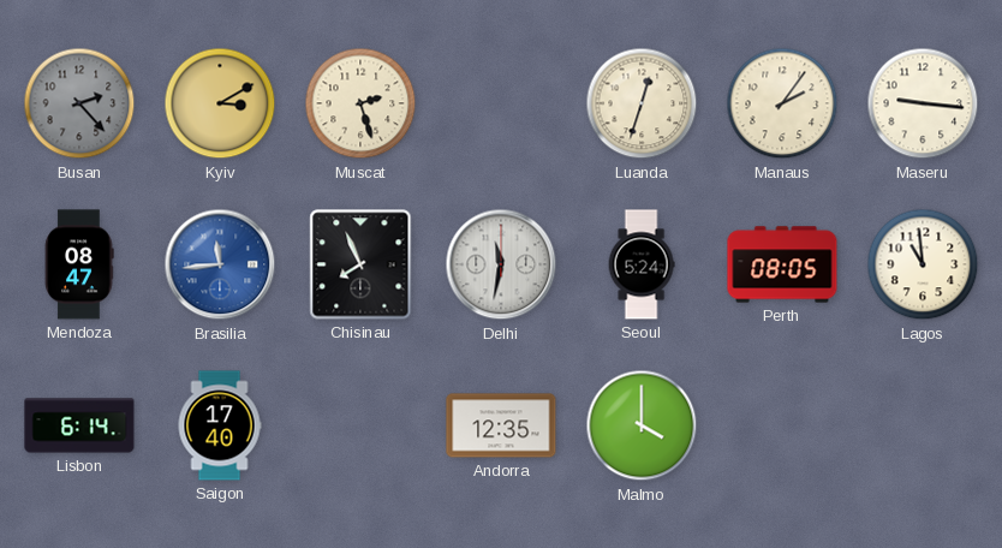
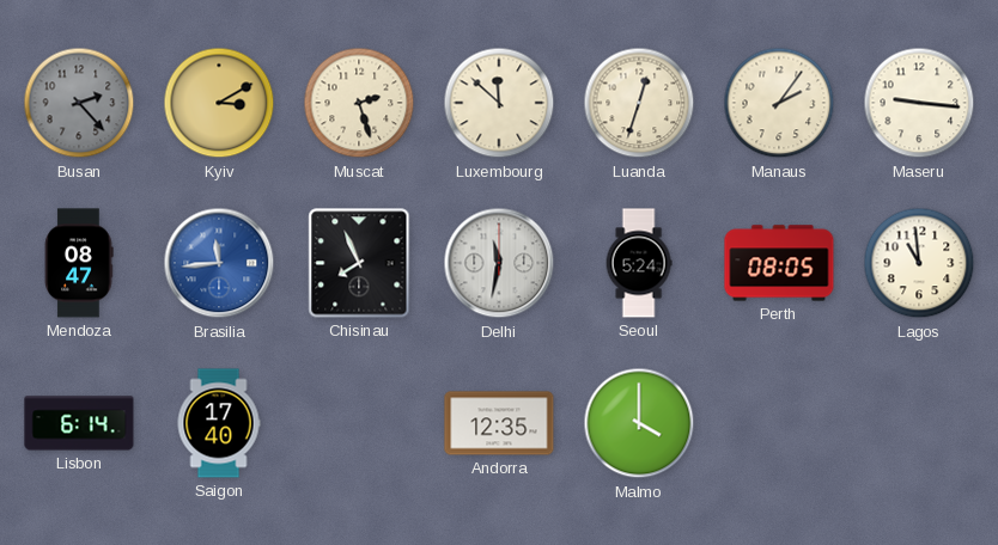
Luxembourg: none -> 11:52
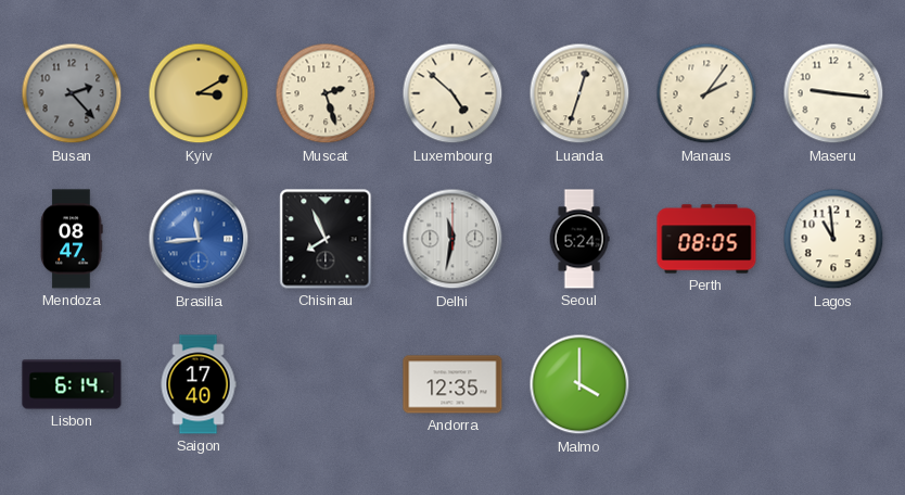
Luxembourg: 11:52 -> 4:52
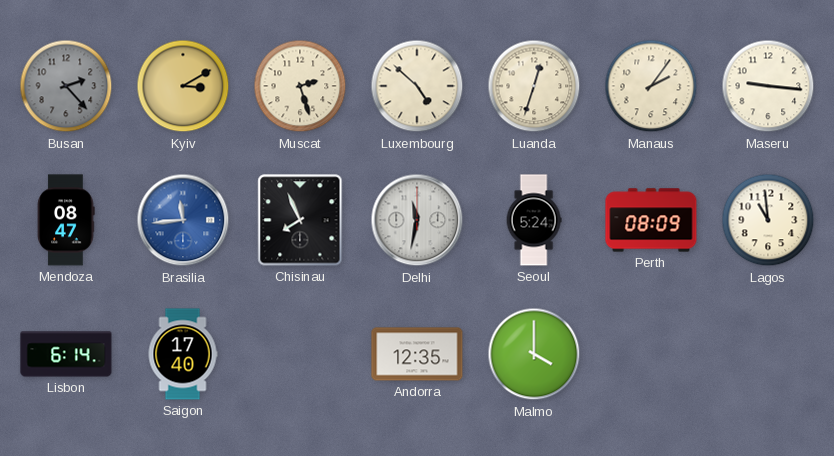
Perth: 08:05 -> 08:09
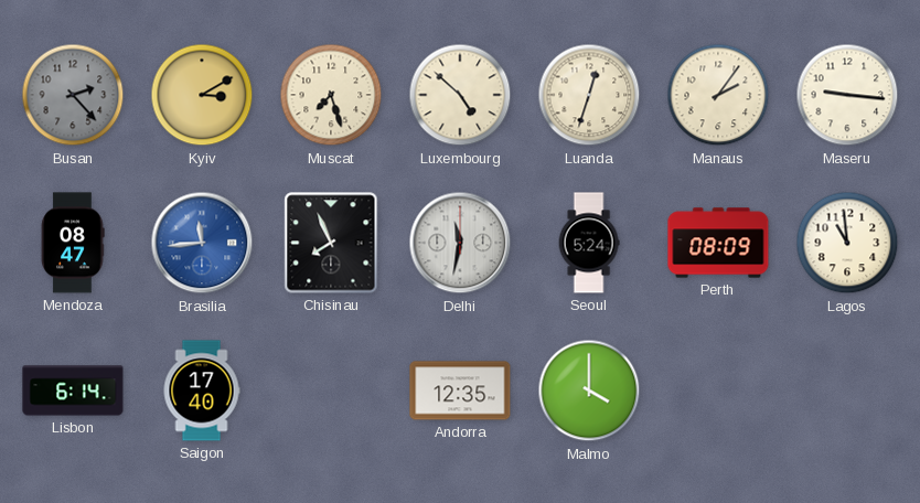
Muscat: 2:27 -> 7:27
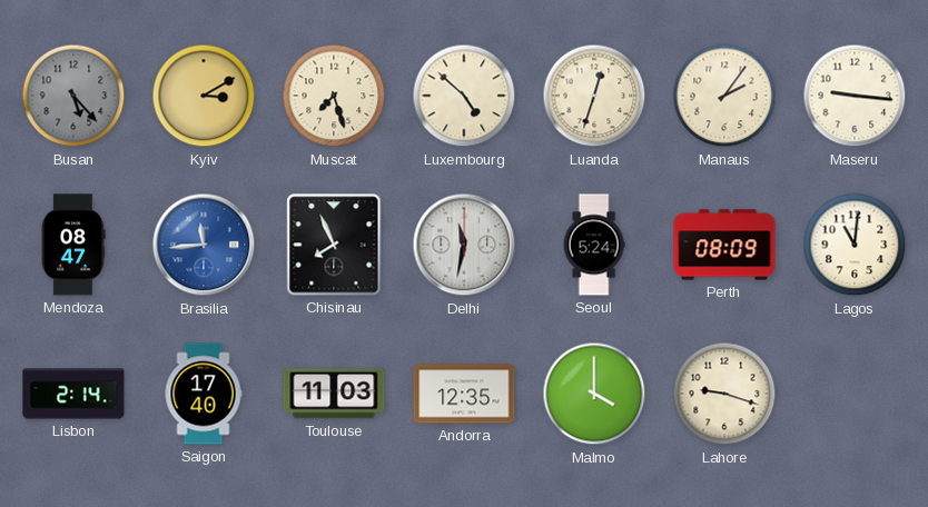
Busan: 2:23 -> 5:23
Lagos: 10:59 -> 11:01
Lisbon: 6:14 -> 2:14
Toulouse: none -> 11:03
Lahore: none -> 9:18
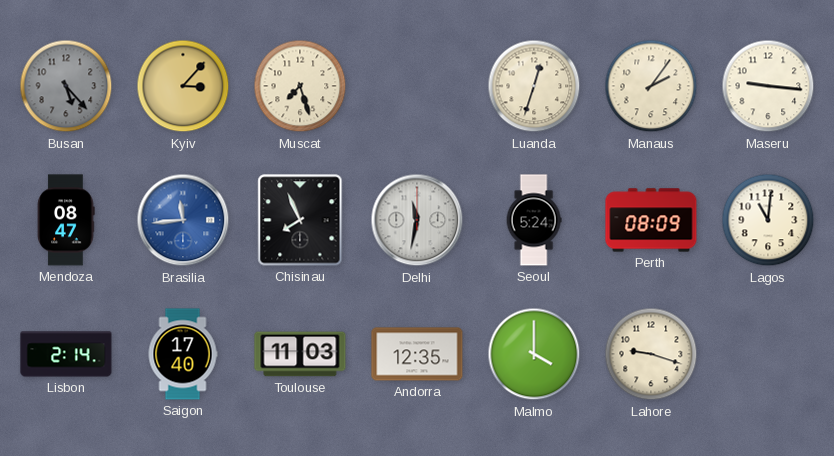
Kyiv: 3:10 -> 3:07
Luxembourg: 4:52 -> none
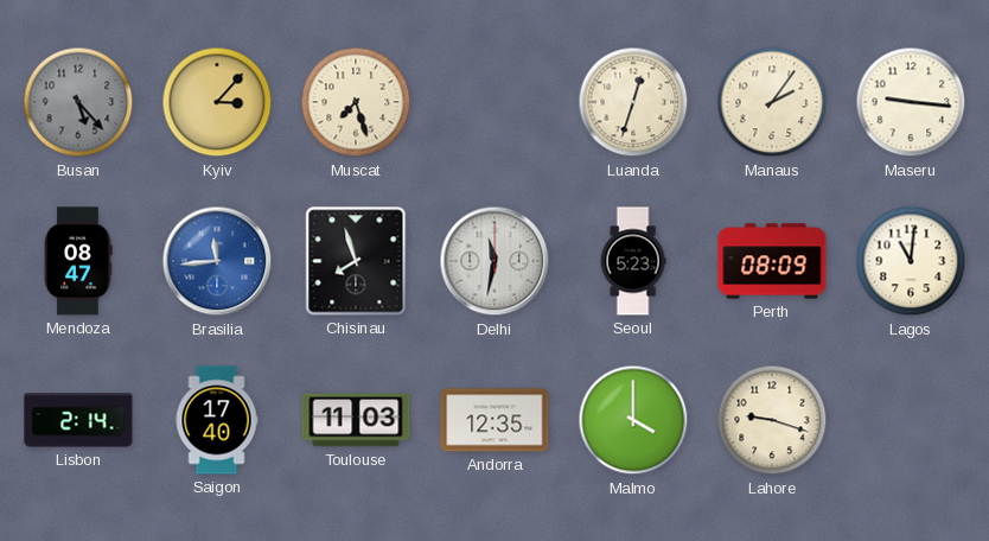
Chisinau: 7:56 -> 7:57
Seoul: 5:24 -> 5:23
